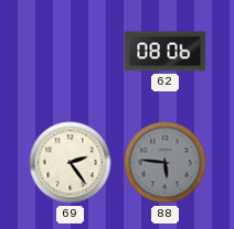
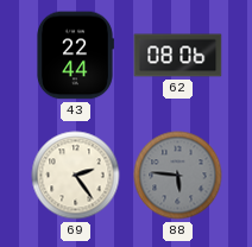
43: none -> 22:44
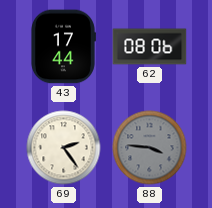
43: 22:44 -> 17:44
88: 5:46 -> 3:46
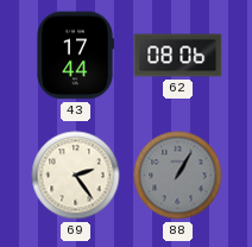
88: 3:46 -> 1:05
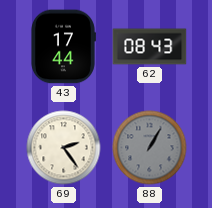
62: 08:06 -> 08:43
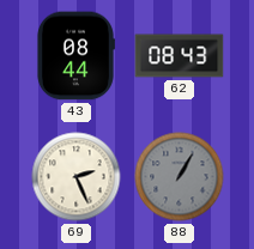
43: 17:44 -> 08:44
69: 2:24 -> 2:26
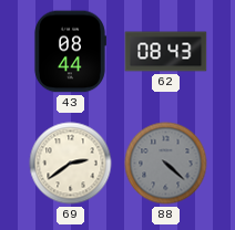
69: 2:26 -> 2:39
88: 1:05 -> 4:22
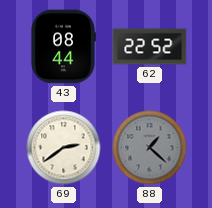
62: 08:43 -> 22:52
88: 4:22 -> 1:22
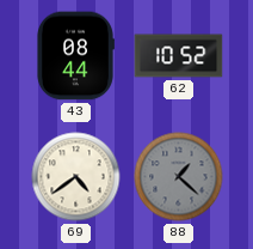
62: 22:52 -> 10:52
69: 2:39 -> 4:39
